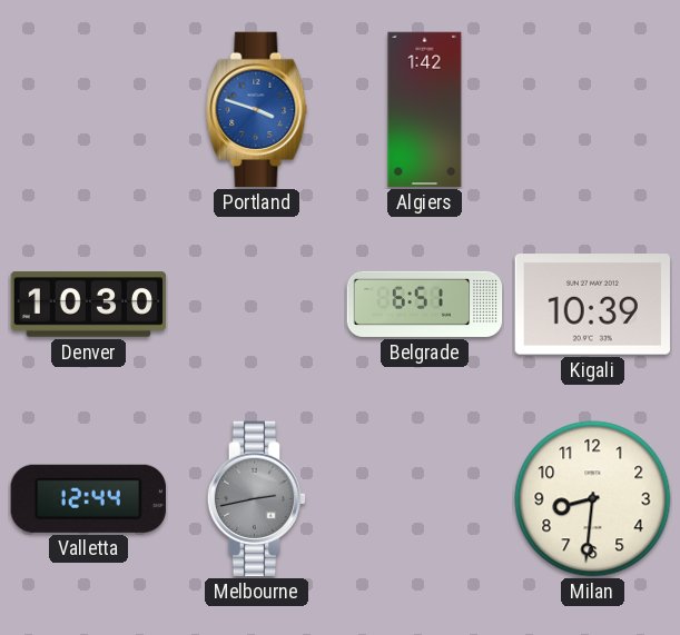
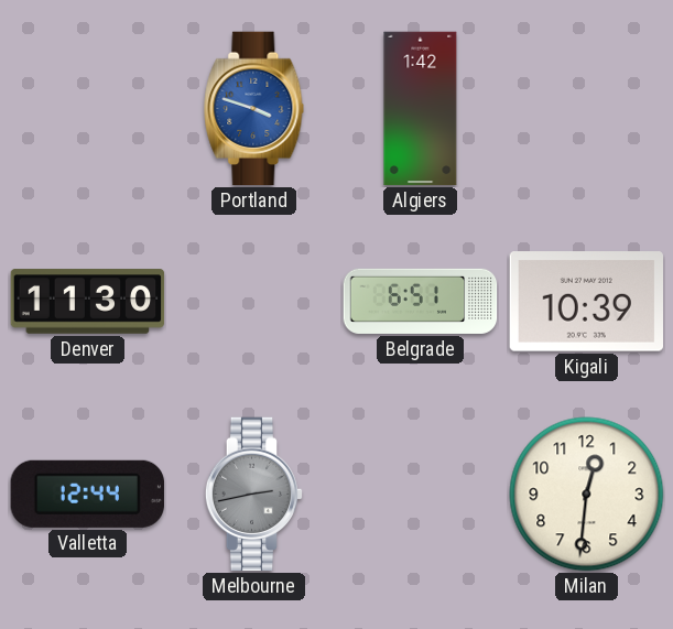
Denver: 10:30 -> 11:30
Milan: 8:31 -> 12:31
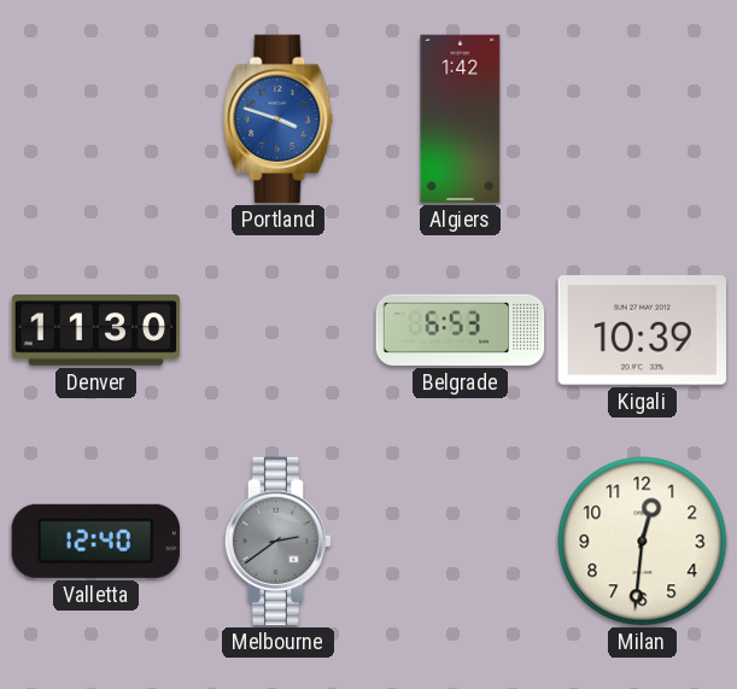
Belgrade: 6:51 -> 6:53
Valletta: 12:44 -> 12:40
Melbourne: 2:43 -> 2:39
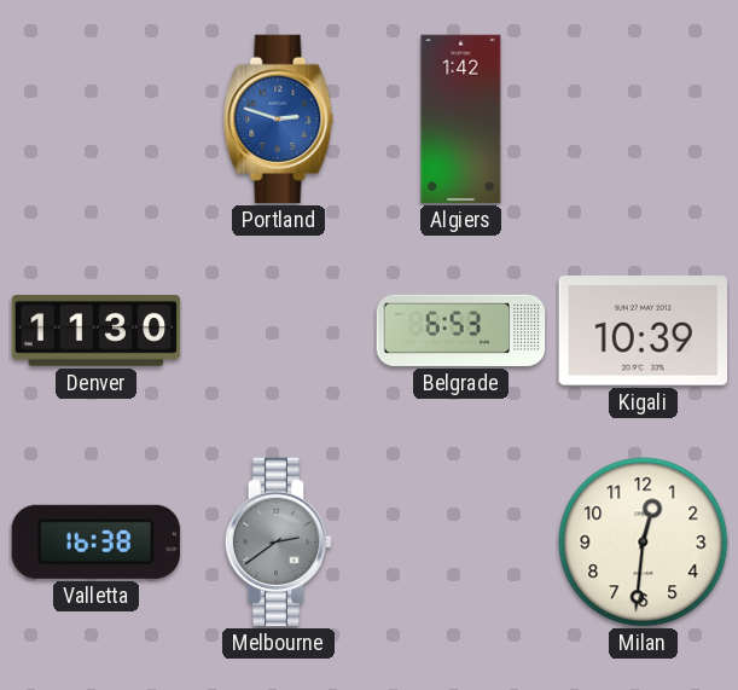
Portland: 3:48 -> 2:48
Valletta: 12:40 -> 16:38
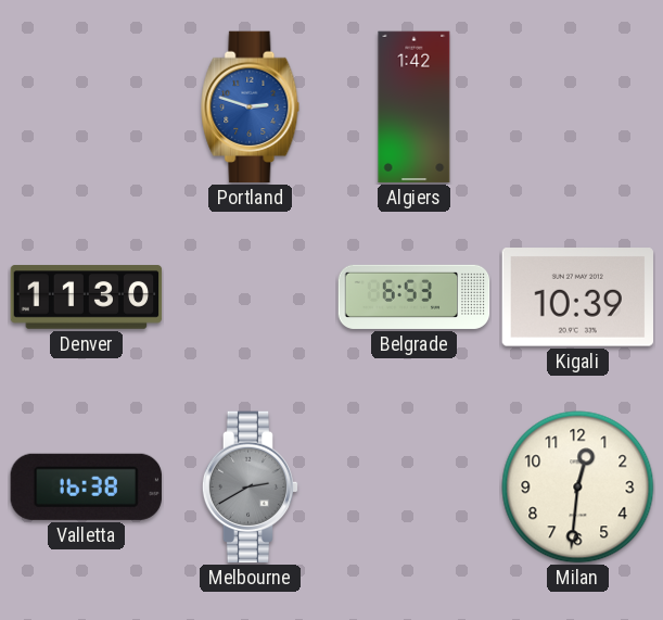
Melbourne: 2:39 -> 2:40
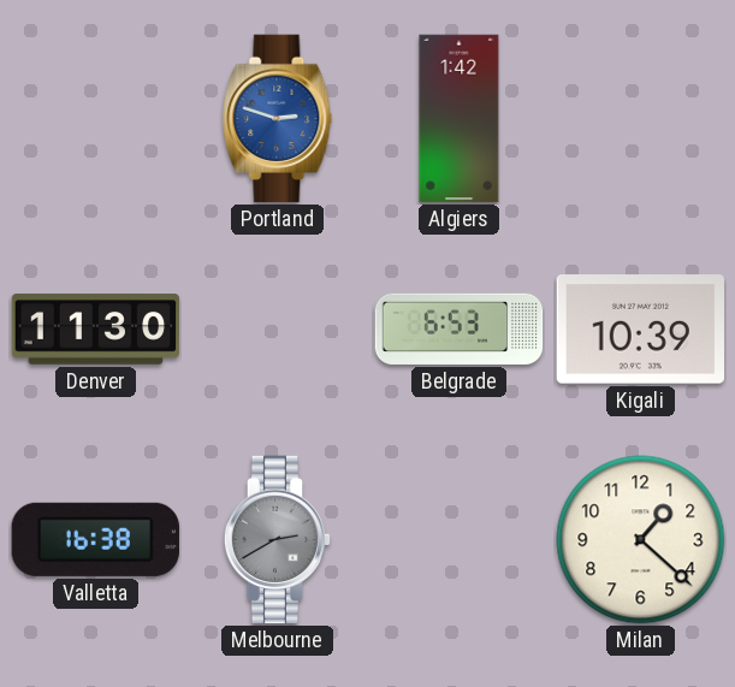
Milan: 12:31 -> 1:22
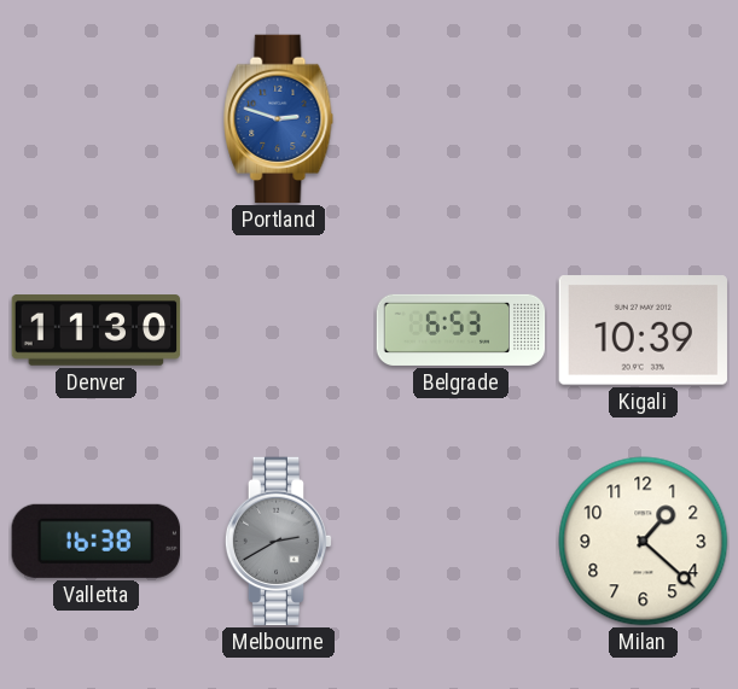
Algiers: 1:42 -> none
